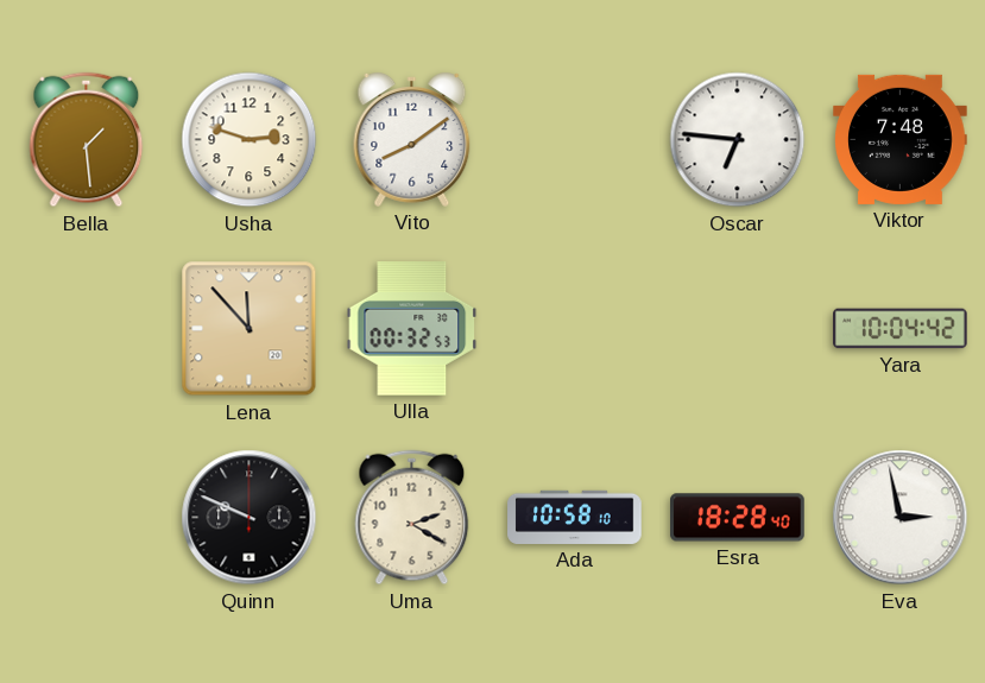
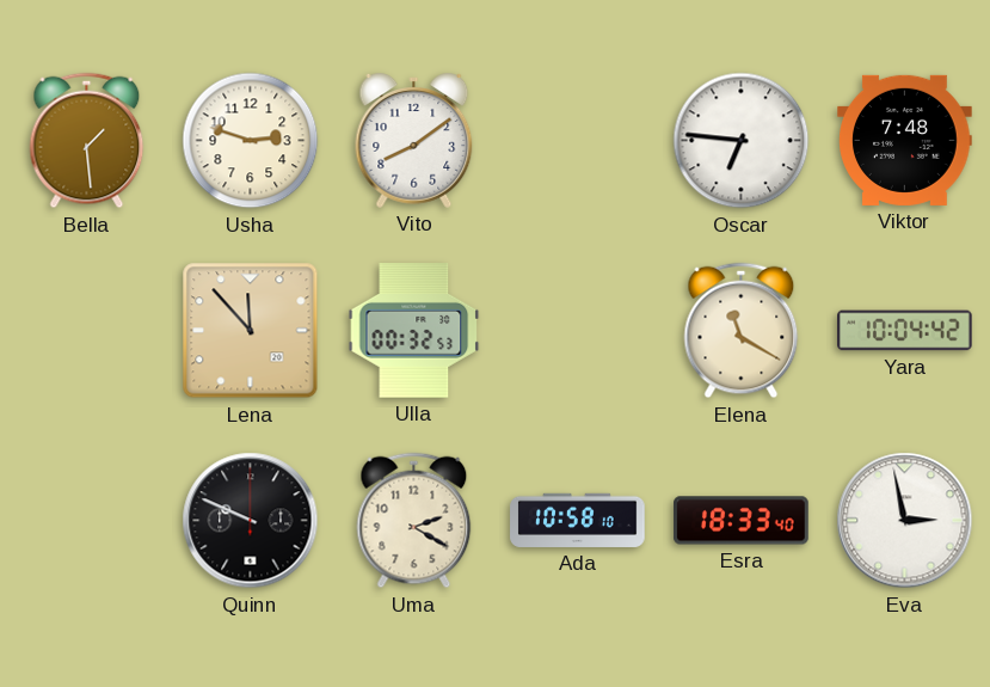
Elena: none -> 11:20
Esra: 18:28 -> 18:33
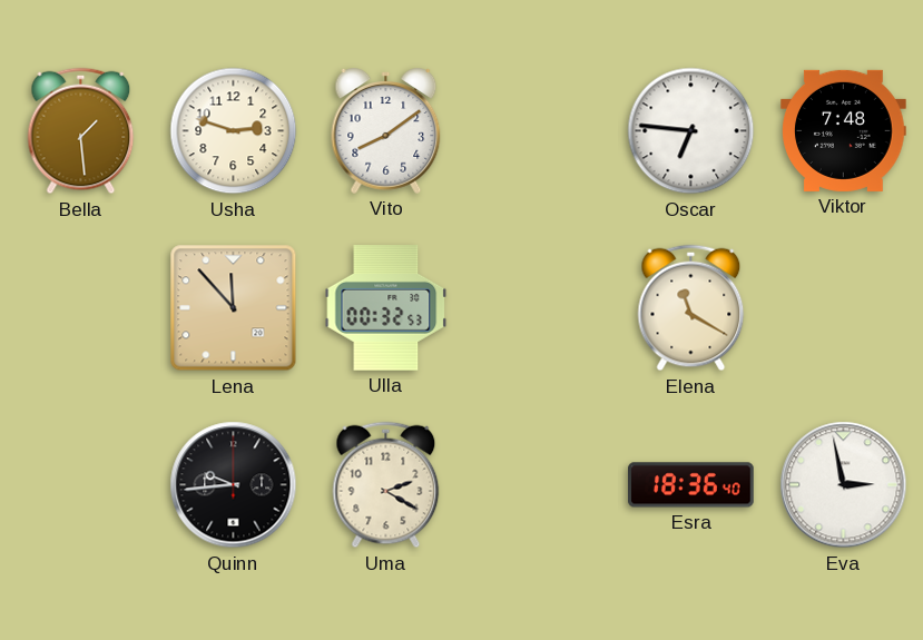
Yara: 10:04 -> none
Quinn: 9:49 -> 9:44
Ada: 10:58 -> none
Esra: 18:33 -> 18:36
